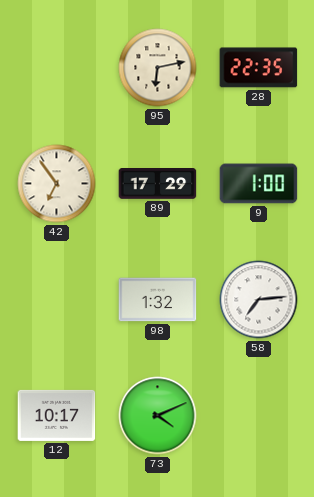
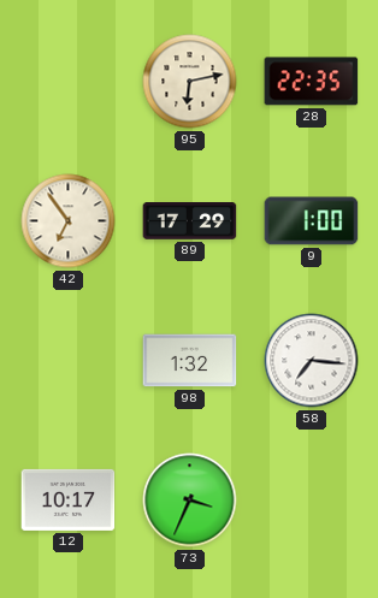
58: 7:14 -> 7:16
73: 4:11 -> 3:34
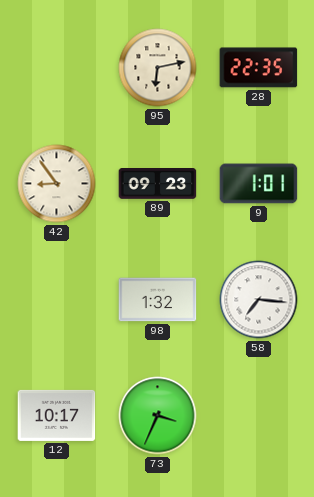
42: 6:54 -> 8:54
89: 17:29 -> 09:23
9: 1:00 -> 1:01
